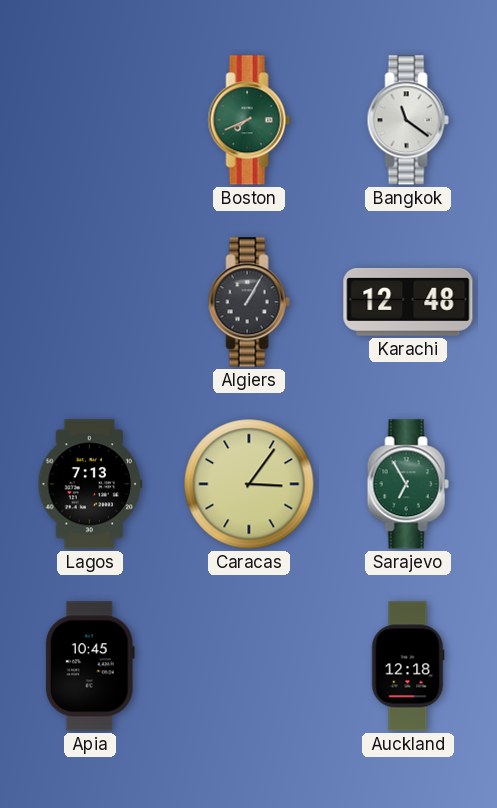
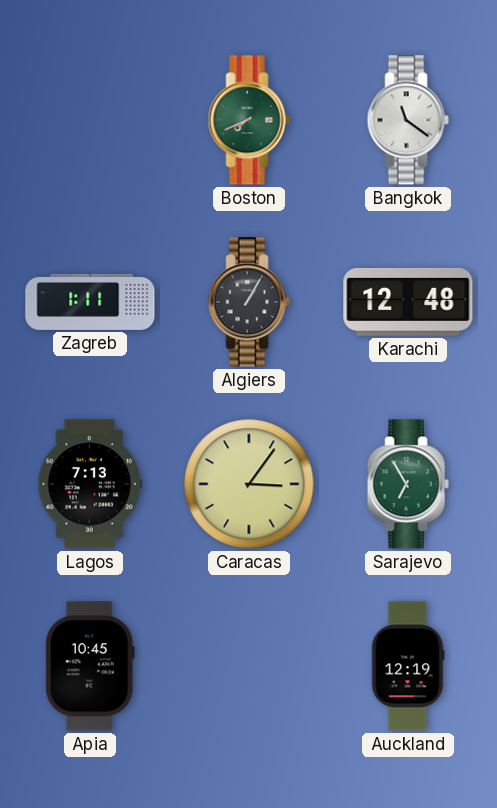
Zagreb: none -> 1:11
Auckland: 12:18 -> 12:19
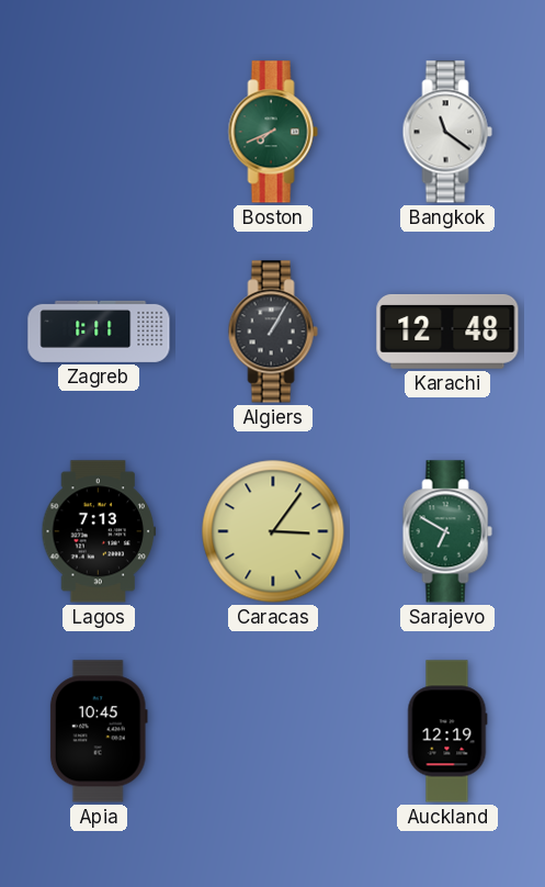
Sarajevo: 6:55 -> 6:50
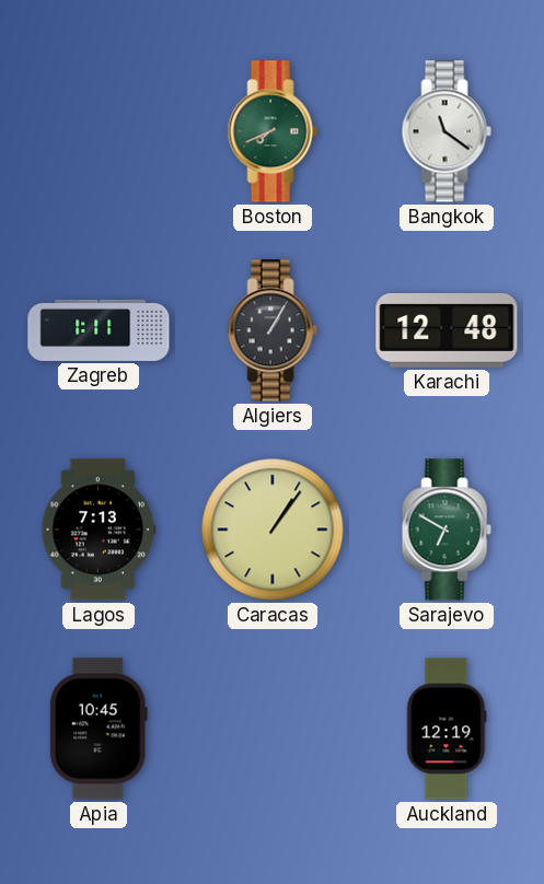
Caracas: 3:06 -> 1:06
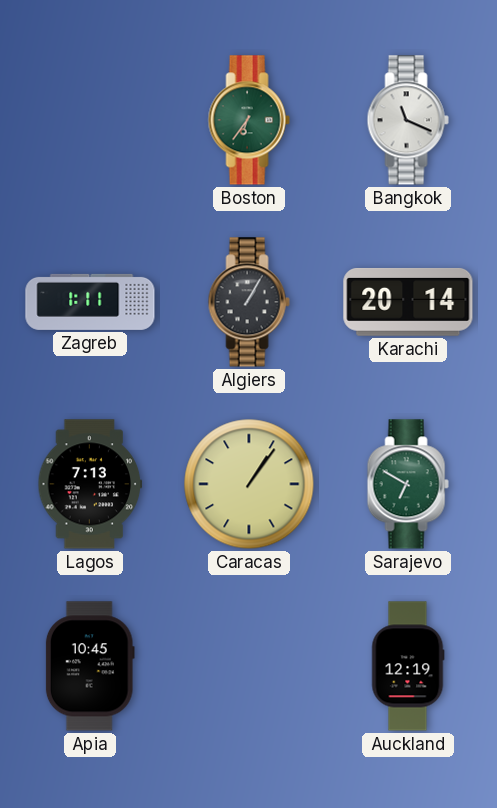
Boston: 7:41 -> 6:36
Bangkok: 11:21 -> 11:19
Karachi: 12:48 -> 20:14
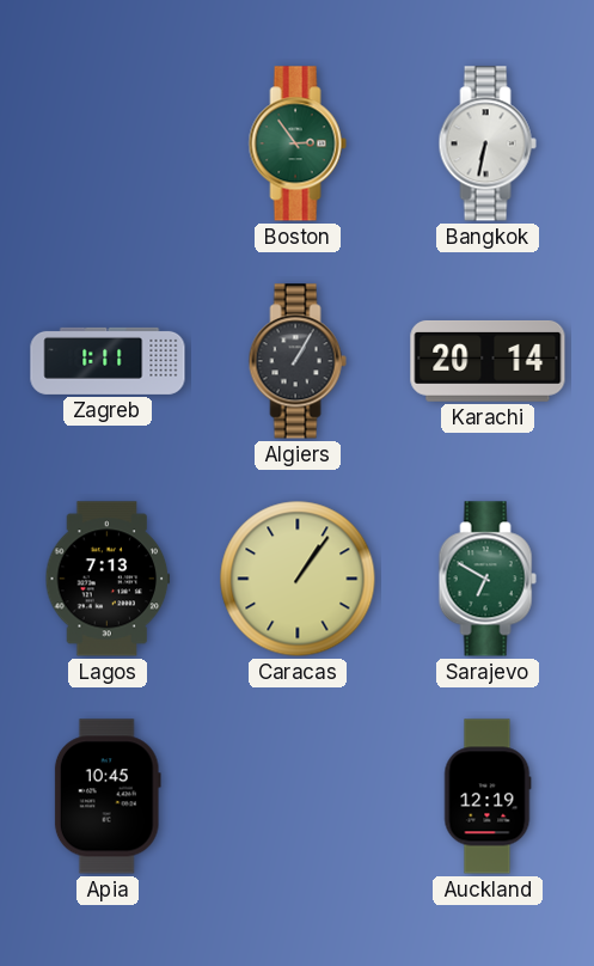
Boston: 6:36 -> 2:54
Bangkok: 11:19 -> 6:32
